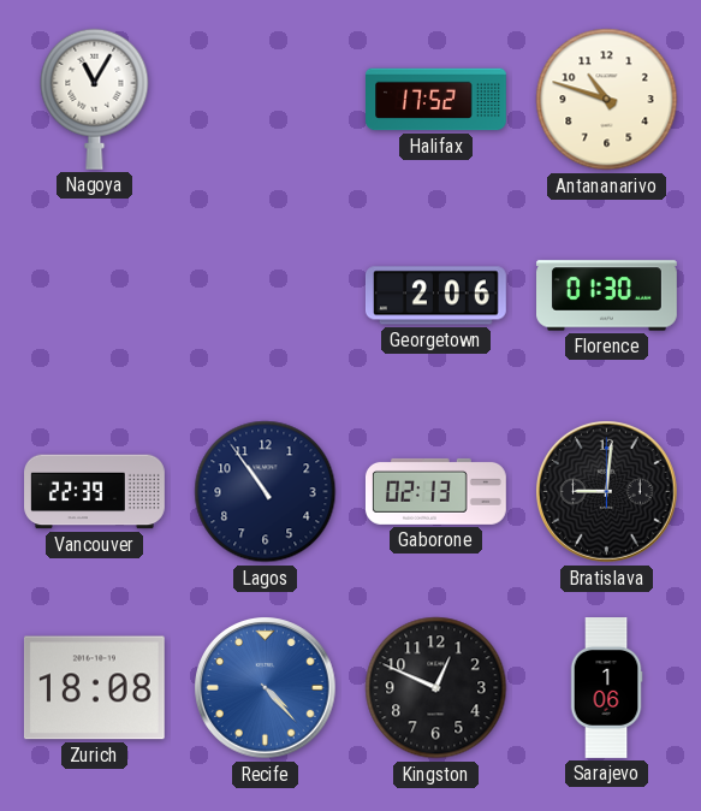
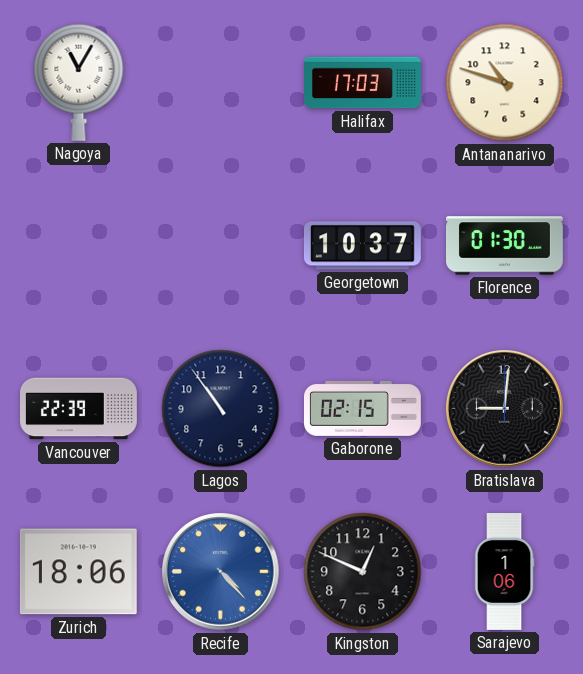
Halifax: 17:52 -> 17:03
Georgetown: 2:06 -> 10:37
Gaborone: 02:13 -> 02:15
Zurich: 18:08 -> 18:06
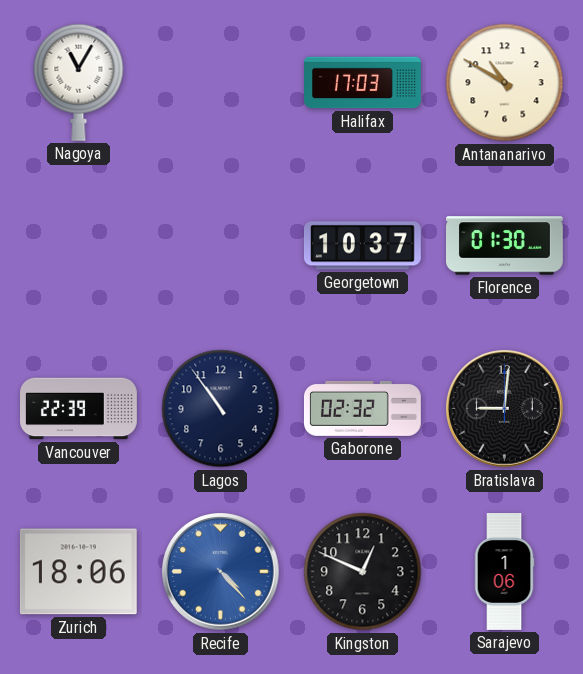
Antananarivo: 10:48 -> 10:50
Gaborone: 02:15 -> 02:32
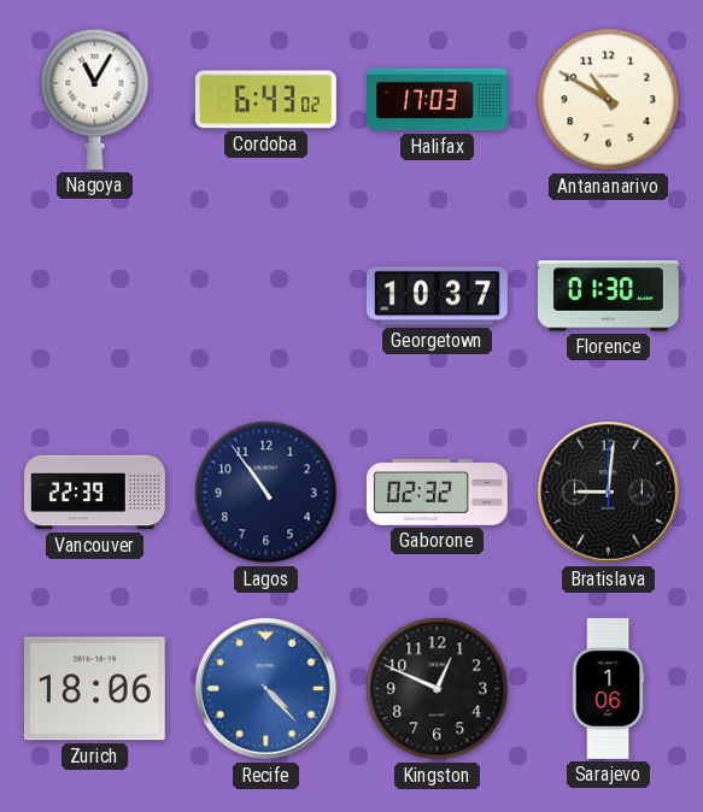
Cordoba: none -> 6:43
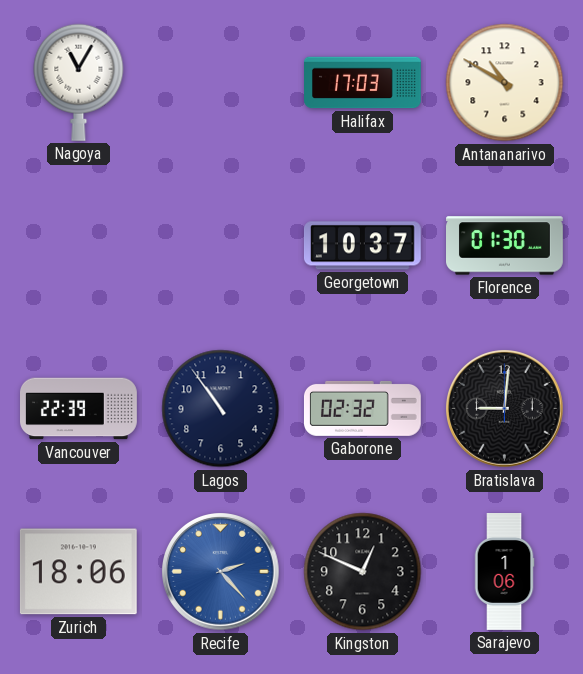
Cordoba: 6:43 -> none
Recife: 4:23 -> 2:23
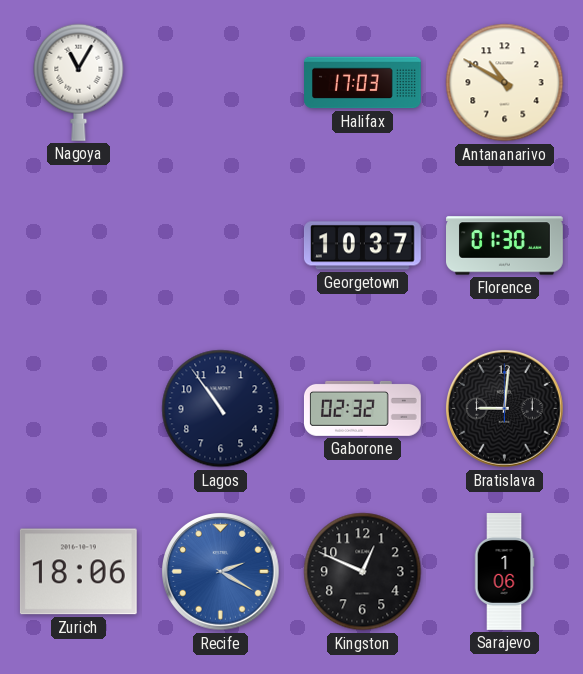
Vancouver: 22:39 -> none
Recife: 2:23 -> 2:20
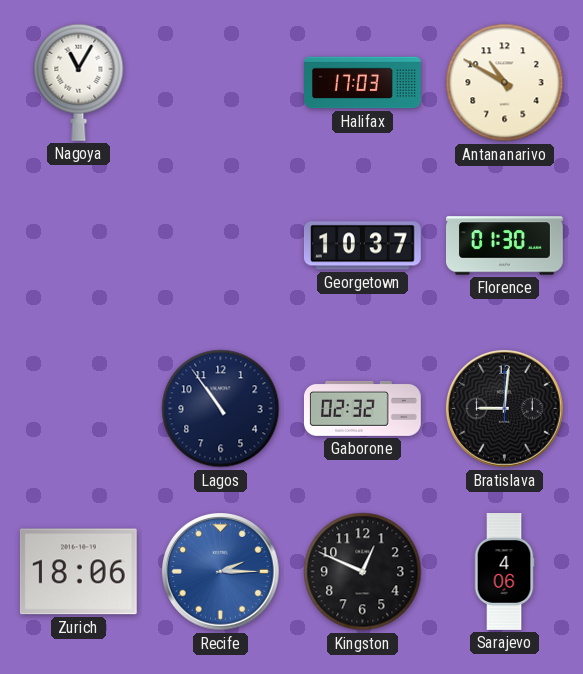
Recife: 2:20 -> 2:15
Sarajevo: 1:06 -> 4:06
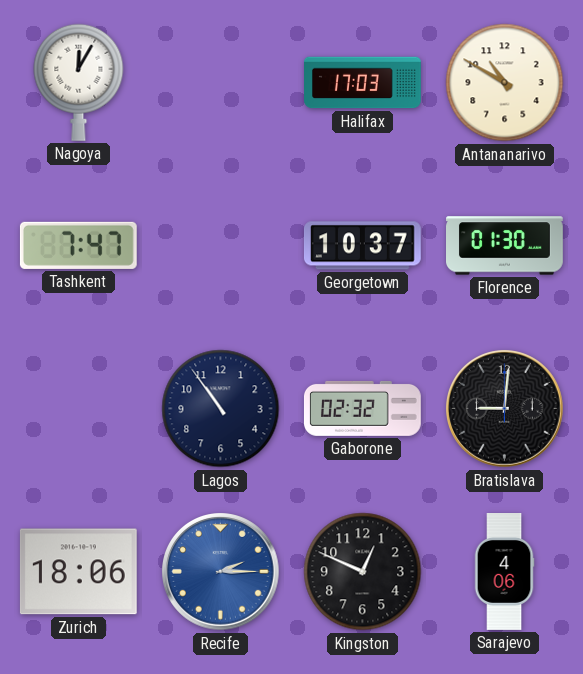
Nagoya: 11:05 -> 12:05
Tashkent: none -> 7:47
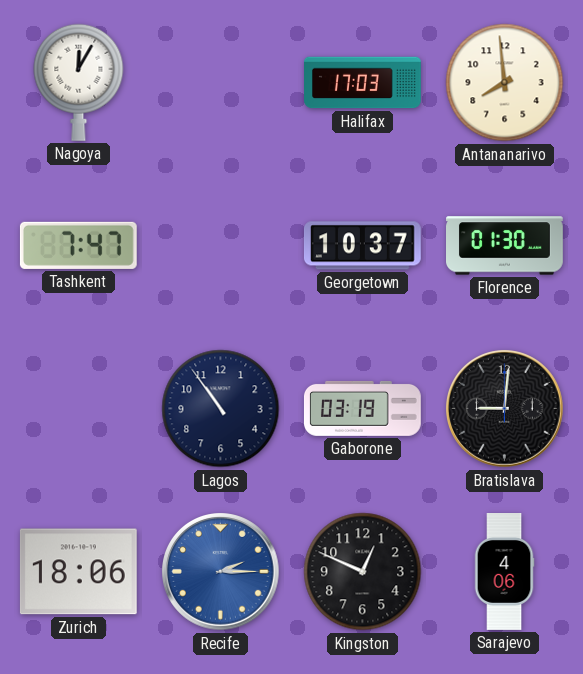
Antananarivo: 10:50 -> 7:59
Gaborone: 02:32 -> 03:19
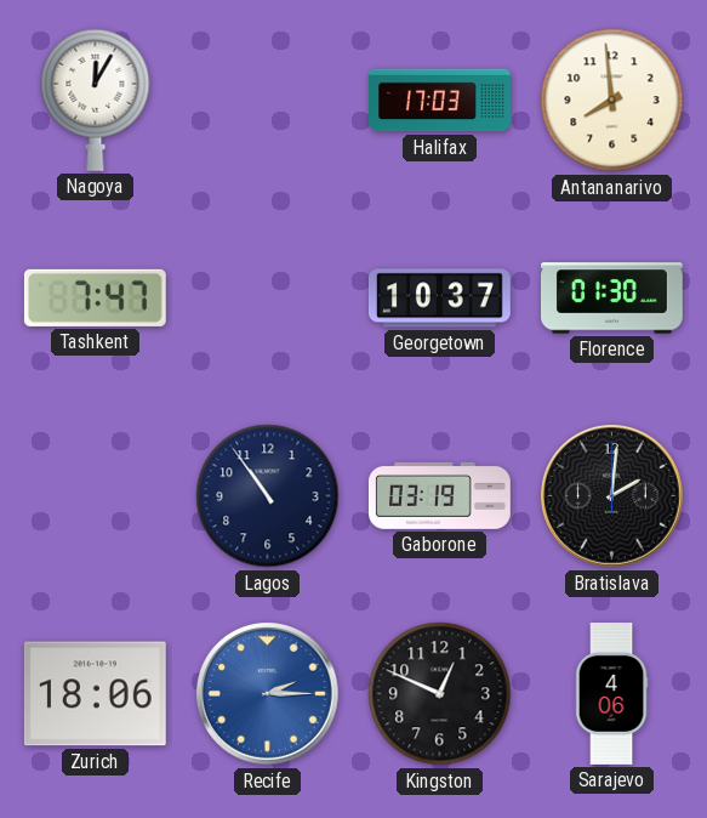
Bratislava: 9:01 -> 2:01
